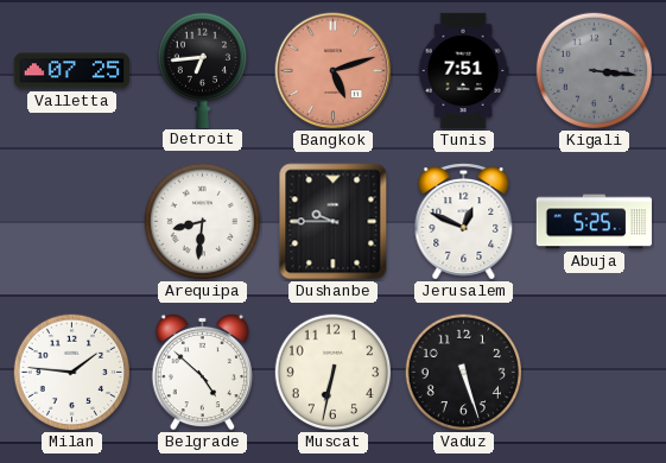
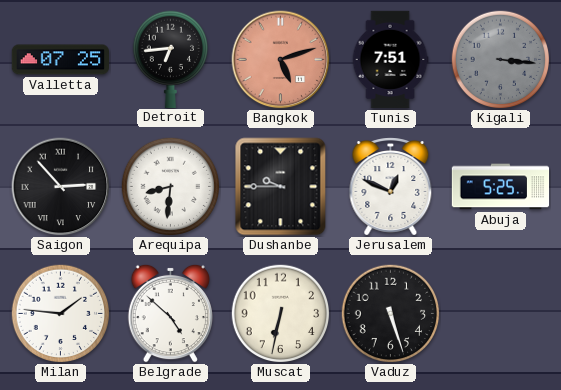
Saigon: none -> 2:53
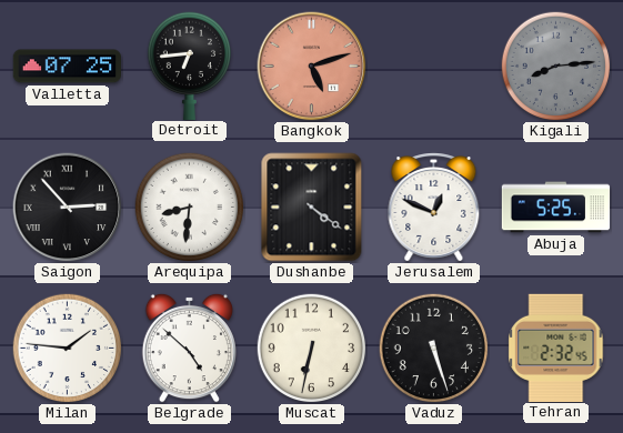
Tunis: 7:51 -> none
Kigali: 3:16 -> 8:14
Dushanbe: 9:45 -> 4:21
Tehran: none -> 2:32
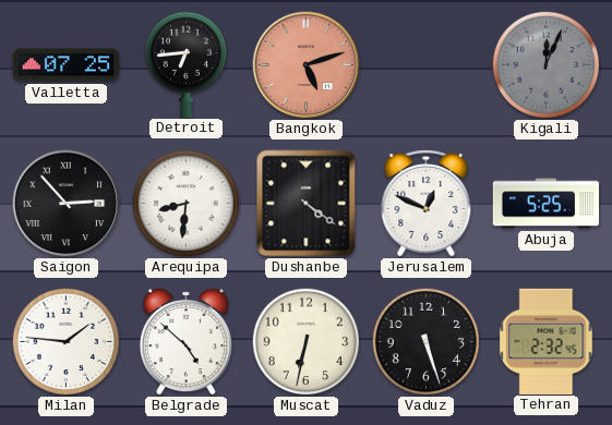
Kigali: 8:14 -> 12:04
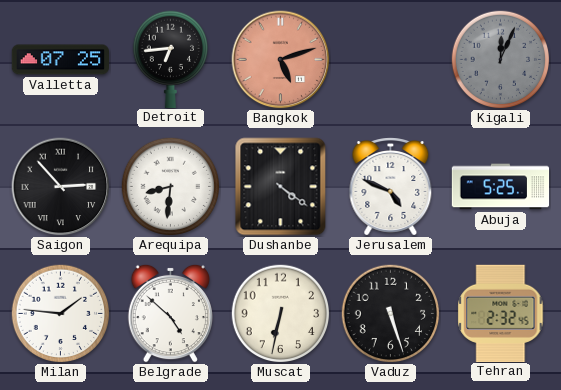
Jerusalem: 12:49 -> 4:49
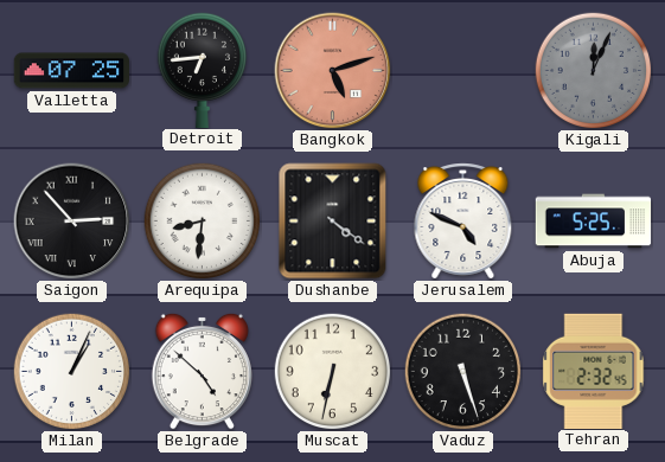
Milan: 1:46 -> 1:04
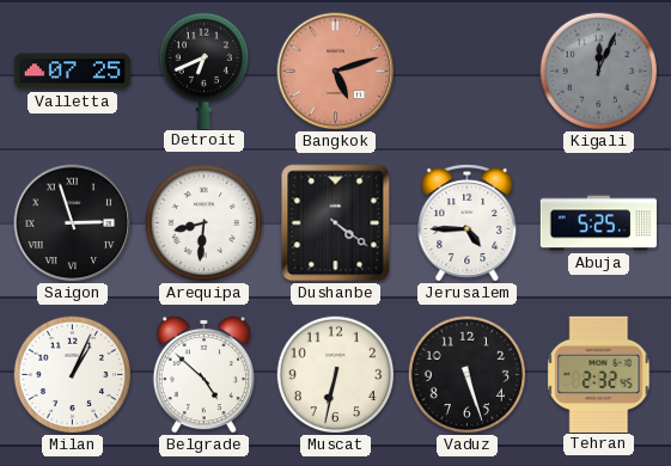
Detroit: 6:44 -> 6:41
Saigon: 2:53 -> 2:57
Jerusalem: 4:49 -> 4:45
